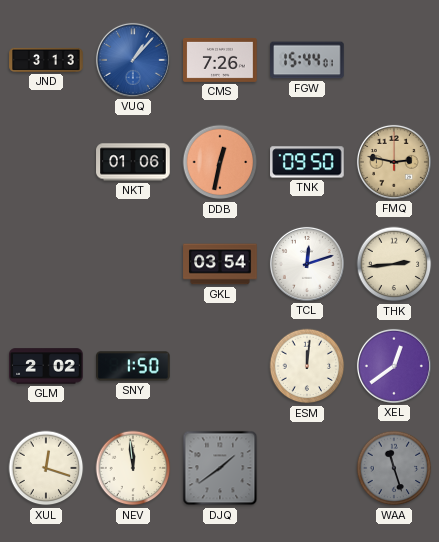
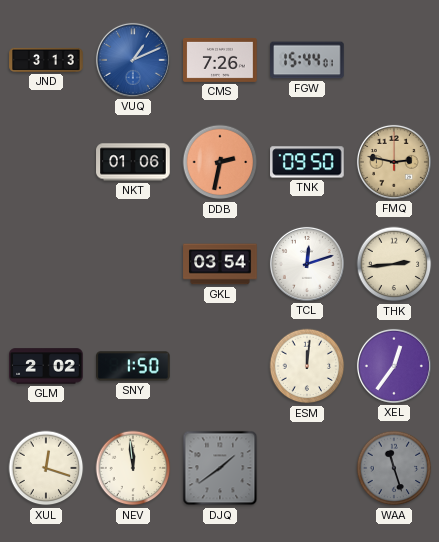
VUQ: 1:07 -> 1:11
DDB: 12:32 -> 2:32
XEL: 12:39 -> 12:36
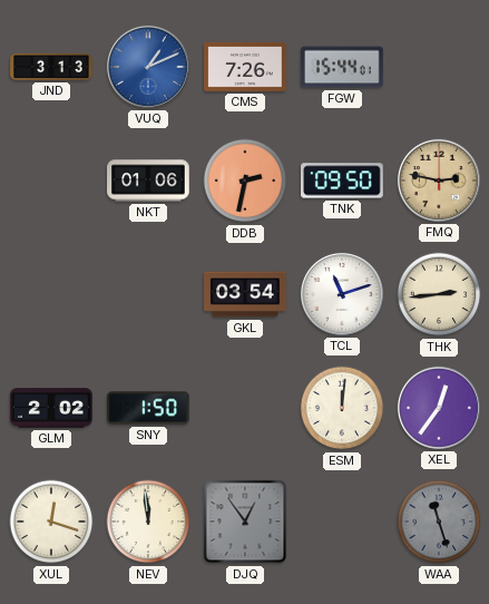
TCL: 12:12 -> 11:12
DJQ: 1:39 -> 12:54
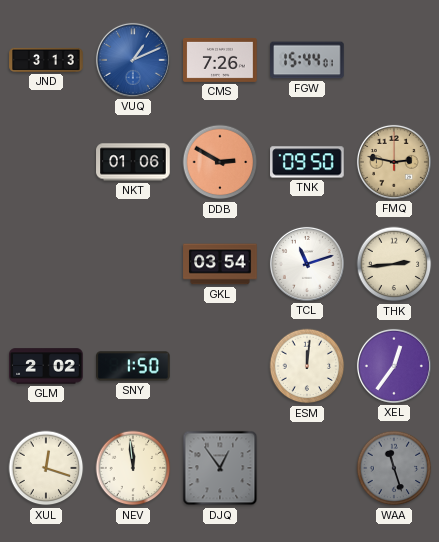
DDB: 2:32 -> 2:50
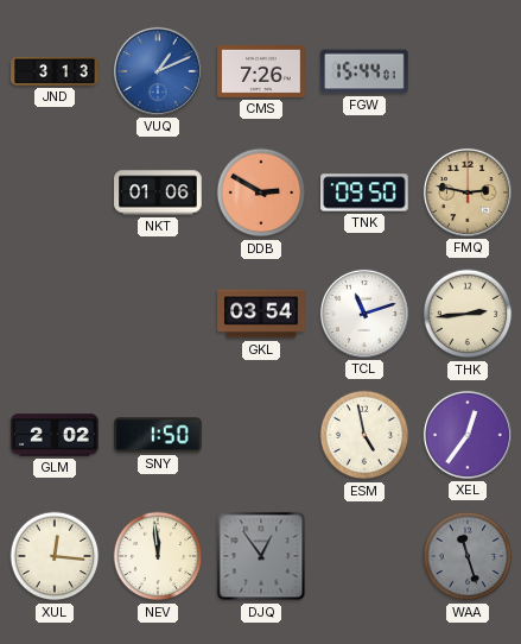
ESM: 12:01 -> 4:58
XUL: 12:18 -> 12:16
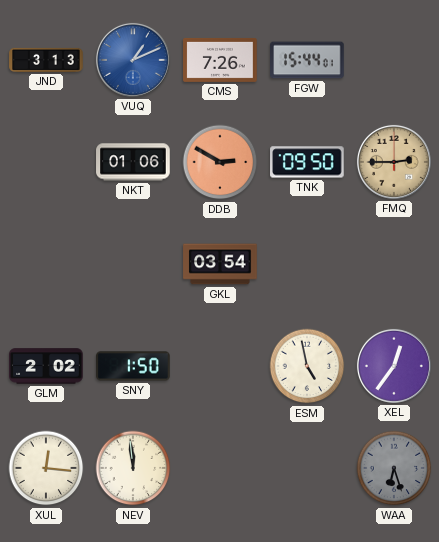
FMQ: 2:47 -> 2:45
TCL: 11:12 -> none
THK: 2:44 -> none
DJQ: 12:54 -> none
WAA: 11:27 -> 6:27
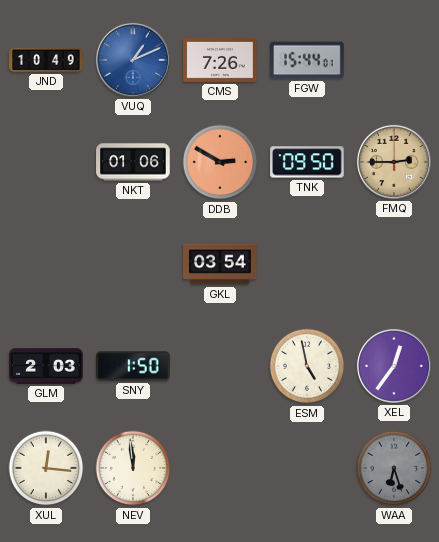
JND: 3:13 -> 10:49
GLM: 2:02 -> 2:03
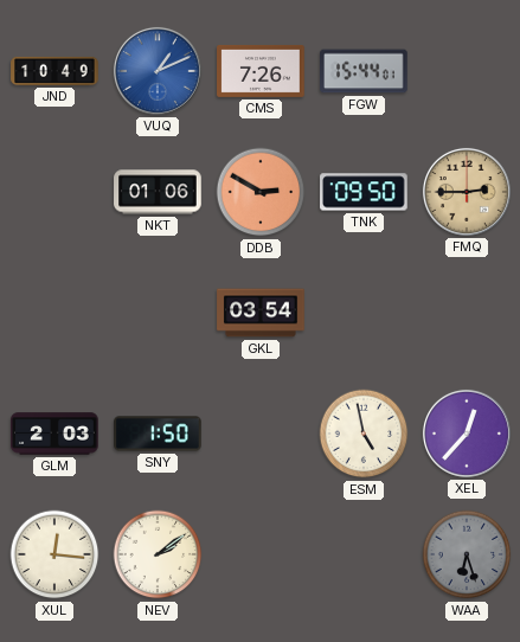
XEL: 12:36 -> 12:37
NEV: 11:59 -> 2:09
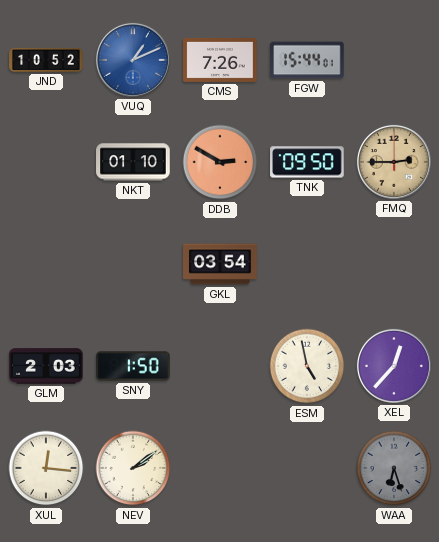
JND: 10:49 -> 10:52
NKT: 01:06 -> 01:10
